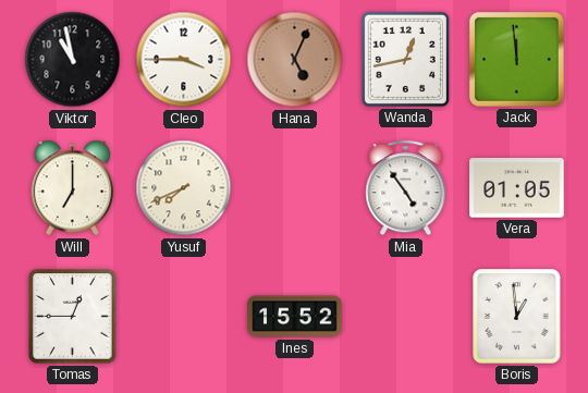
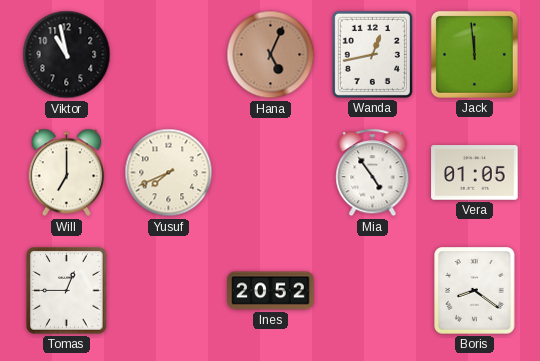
Cleo: 3:45 -> none
Ines: 15:52 -> 20:52
Boris: 12:59 -> 8:21
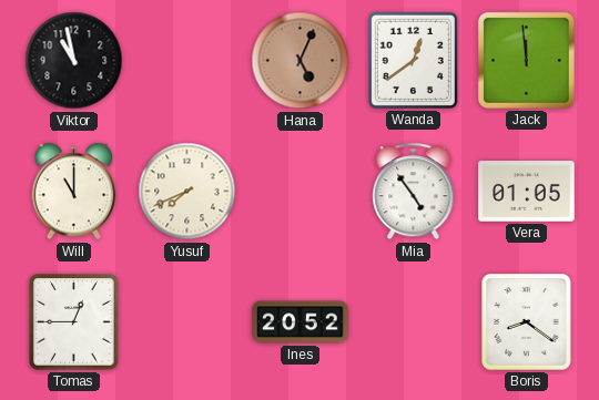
Wanda: 12:43 -> 12:39
Will: 7:00 -> 11:00
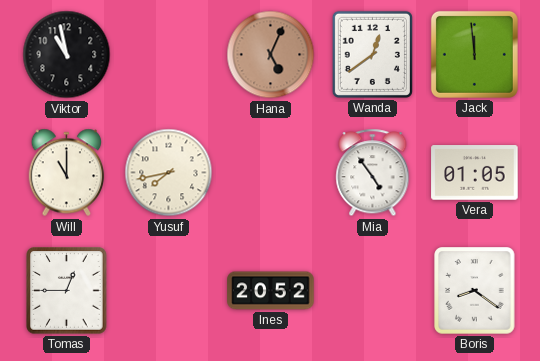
Yusuf: 7:41 -> 7:43
